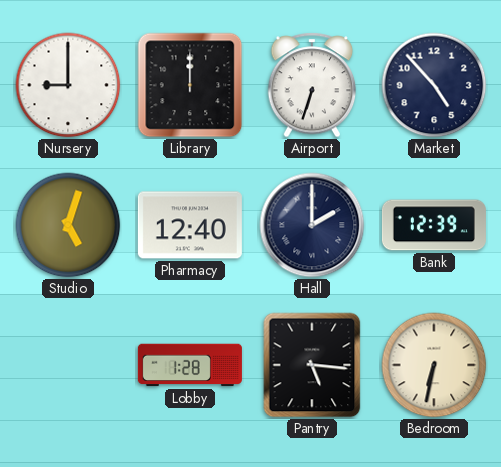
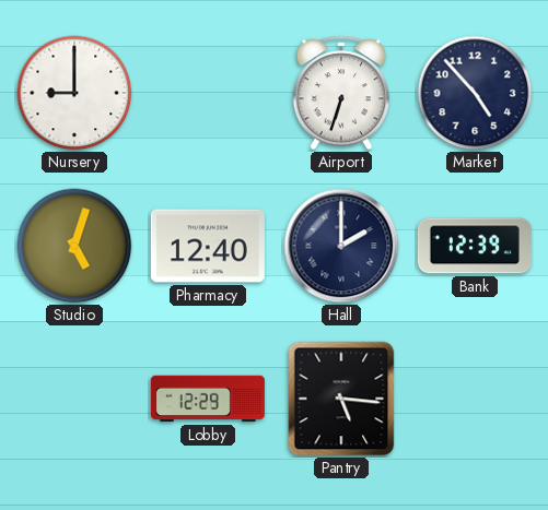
Library: 12:00 -> none
Lobby: 1:28 -> 12:29
Bedroom: 6:32 -> none
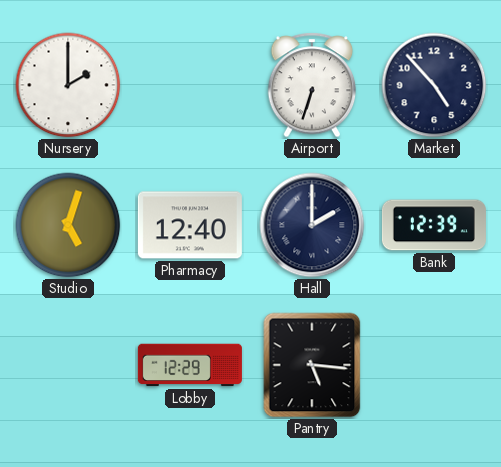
Nursery: 9:00 -> 2:00
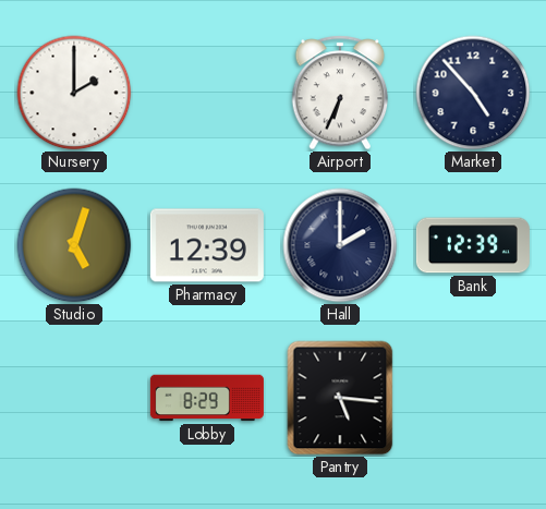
Airport: 6:33 -> 6:34
Pharmacy: 12:40 -> 12:39
Lobby: 12:29 -> 8:29
